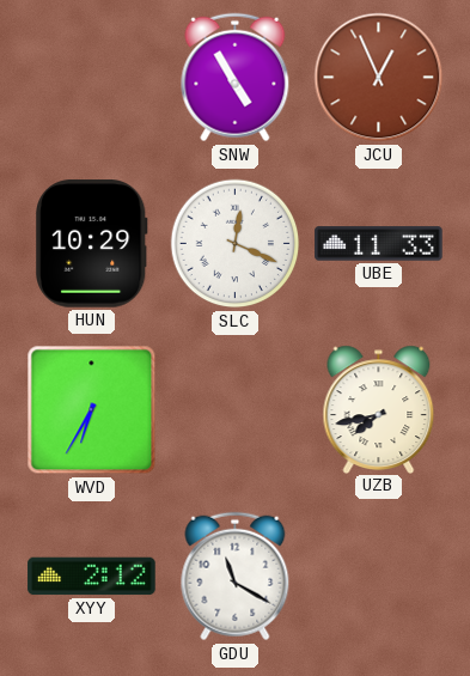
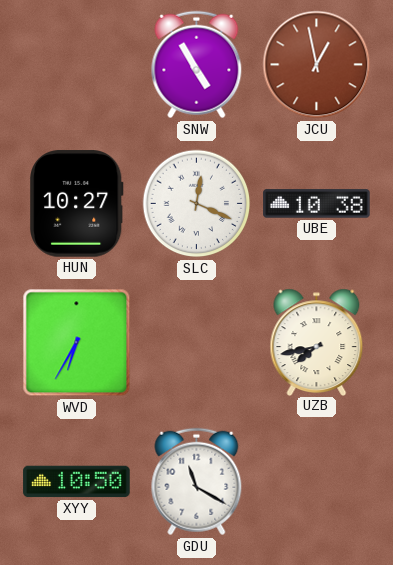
JCU: 12:56 -> 12:58
HUN: 10:29 -> 10:27
UBE: 11:33 -> 10:38
XYY: 2:12 -> 10:50
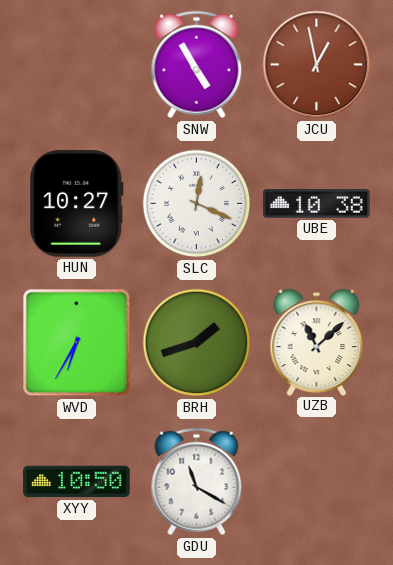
BRH: none -> 1:42
UZB: 7:43 -> 11:08
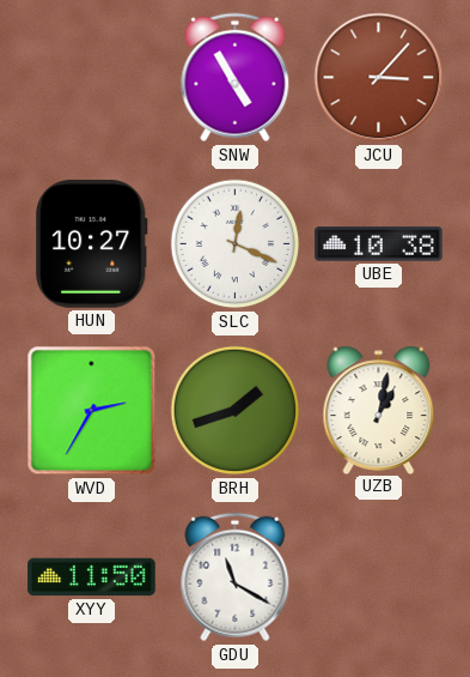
JCU: 12:58 -> 3:07
WVD: 6:35 -> 2:35
UZB: 11:08 -> 1:02
XYY: 10:50 -> 11:50
